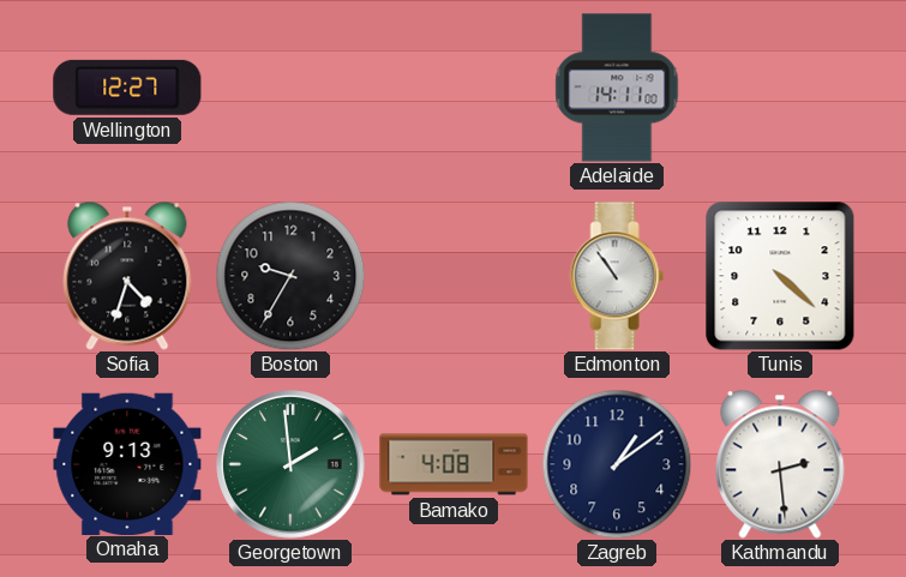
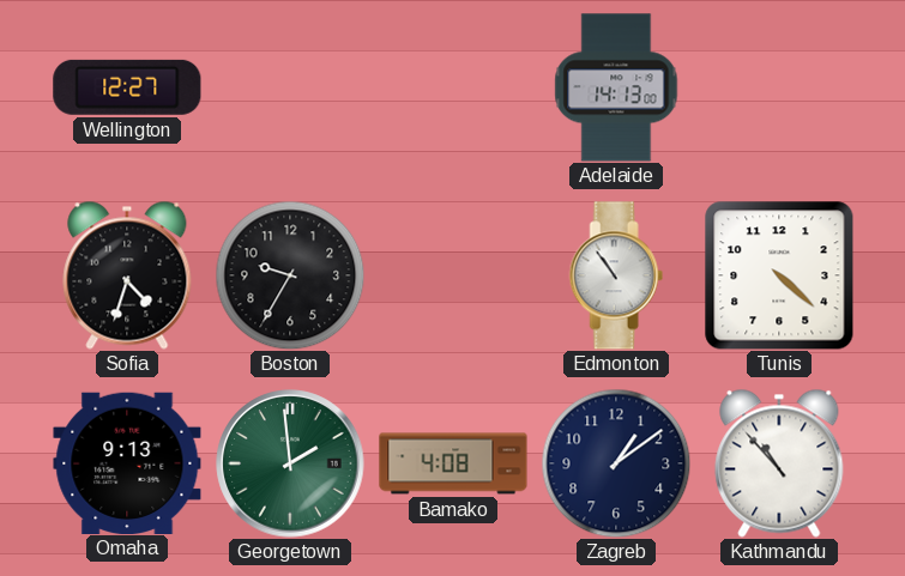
Adelaide: 14:11 -> 14:13
Kathmandu: 2:29 -> 10:53
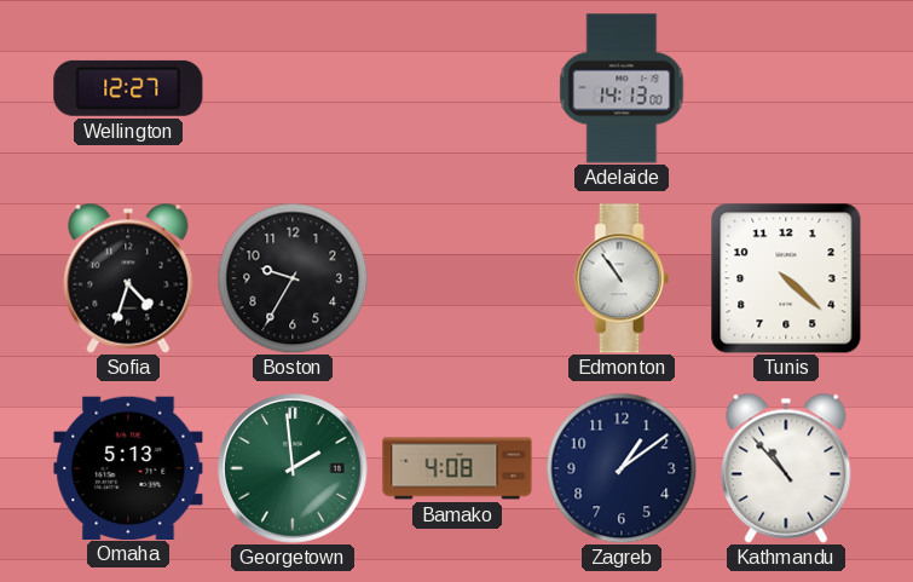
Omaha: 9:13 -> 5:13
